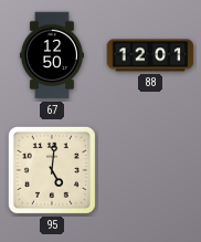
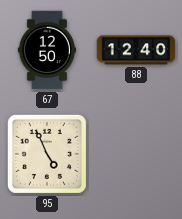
88: 12:01 -> 12:40
95: 5:01 -> 4:56
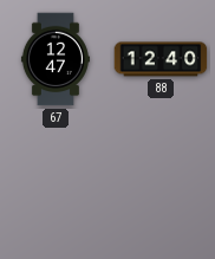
67: 12:50 -> 12:47
95: 4:56 -> none
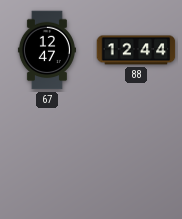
88: 12:40 -> 12:44
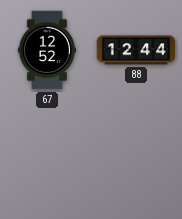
67: 12:47 -> 12:52
